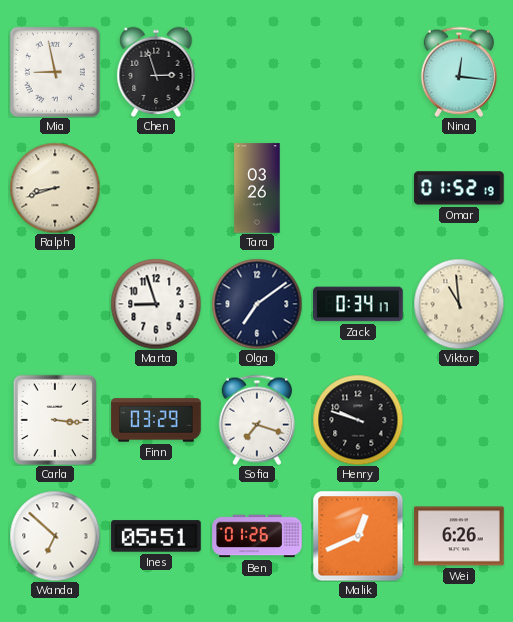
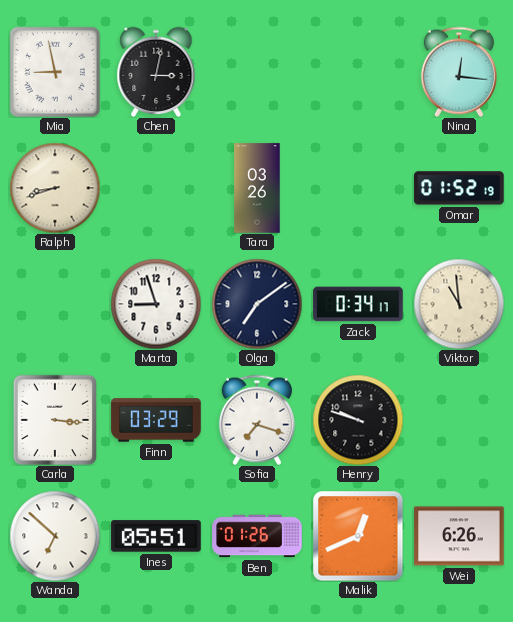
Chen: 2:57 -> 3:02
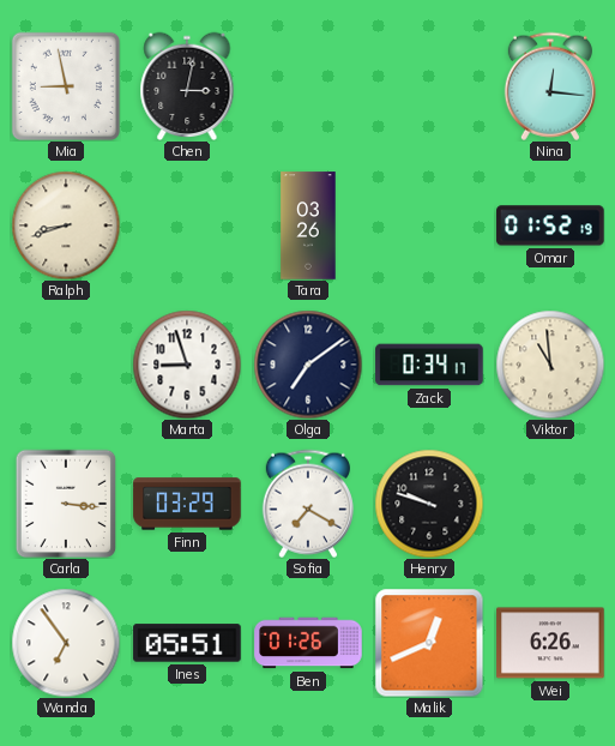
Sofia: 7:18 -> 7:20
Wanda: 6:52 -> 6:54
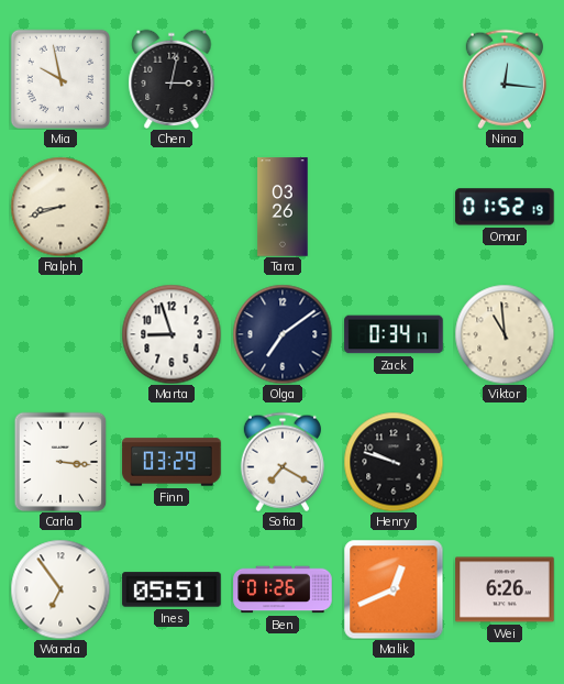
Mia: 8:58 -> 9:58
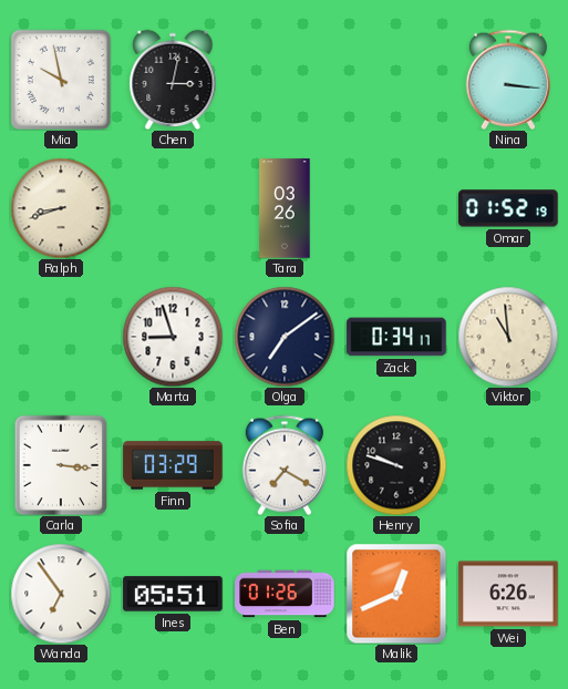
Nina: 12:16 -> 3:16
